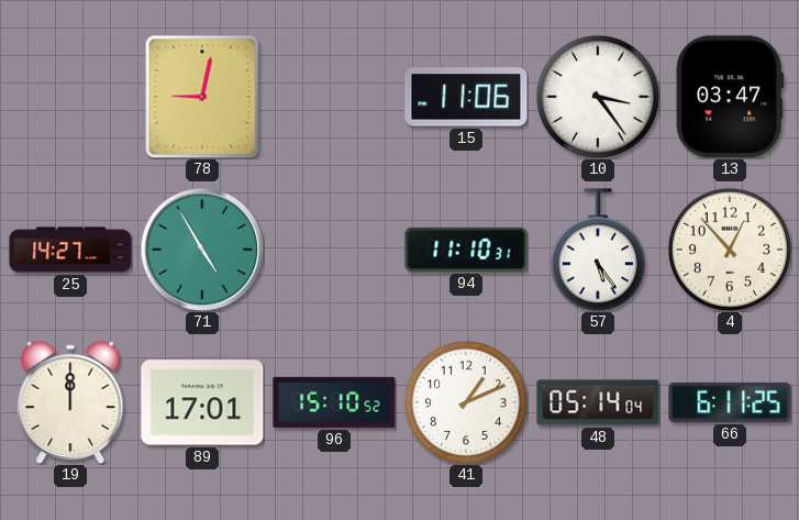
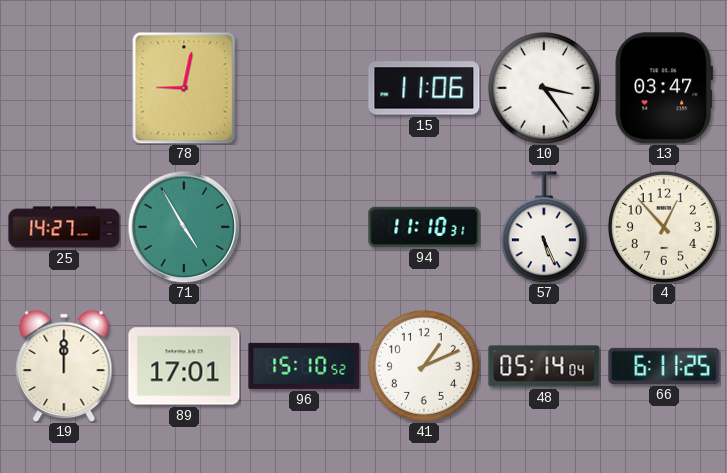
57: 5:24 -> 5:26
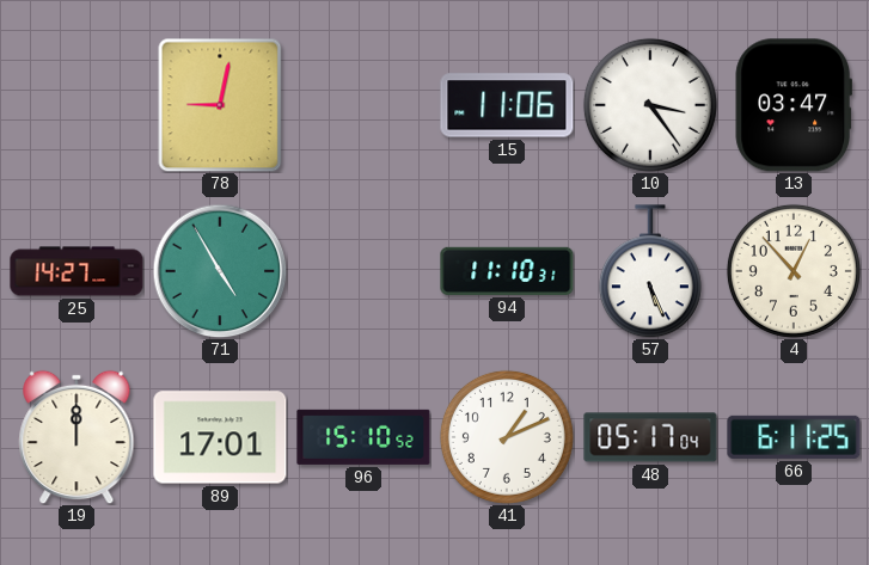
48: 05:14 -> 05:17
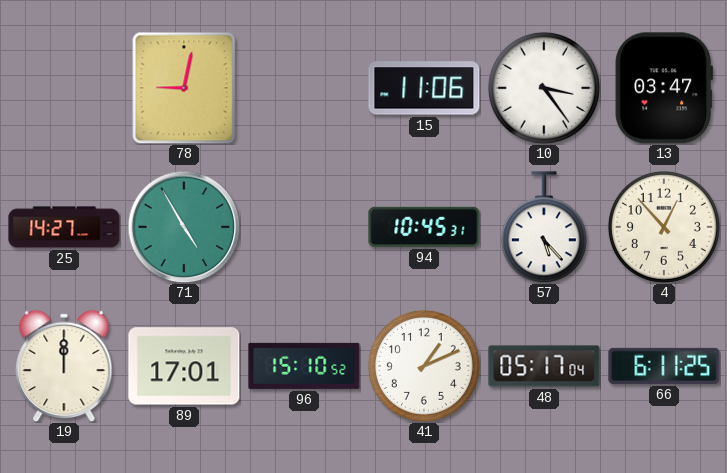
94: 11:10 -> 10:45
57: 5:26 -> 5:23
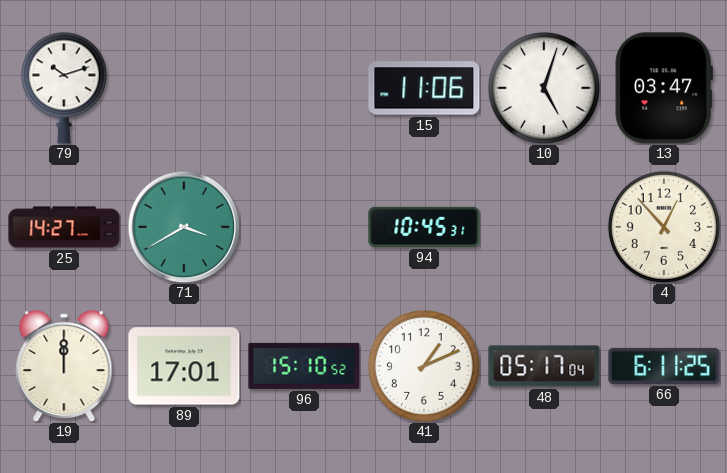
79: none -> 10:12
78: 9:02 -> none
10: 3:24 -> 5:03
71: 4:55 -> 3:40
57: 5:23 -> none
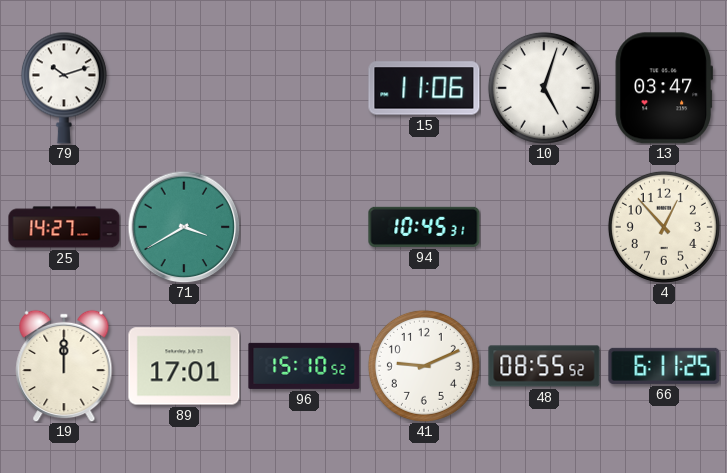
41: 1:11 -> 9:11
48: 05:17 -> 08:55
